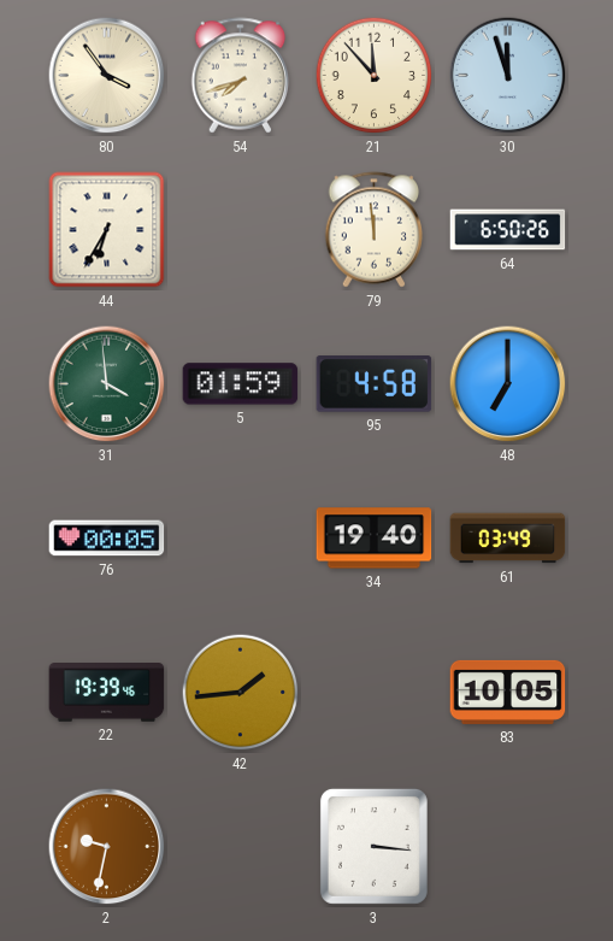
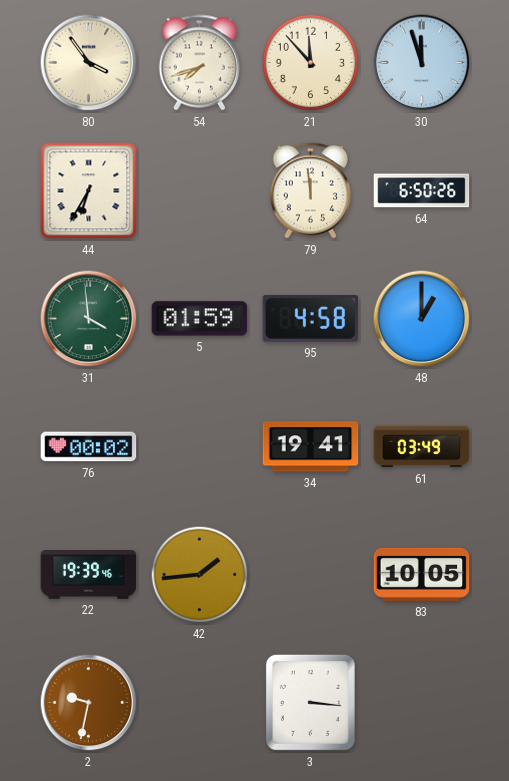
48: 7:00 -> 1:00
76: 00:05 -> 00:02
34: 19:40 -> 19:41
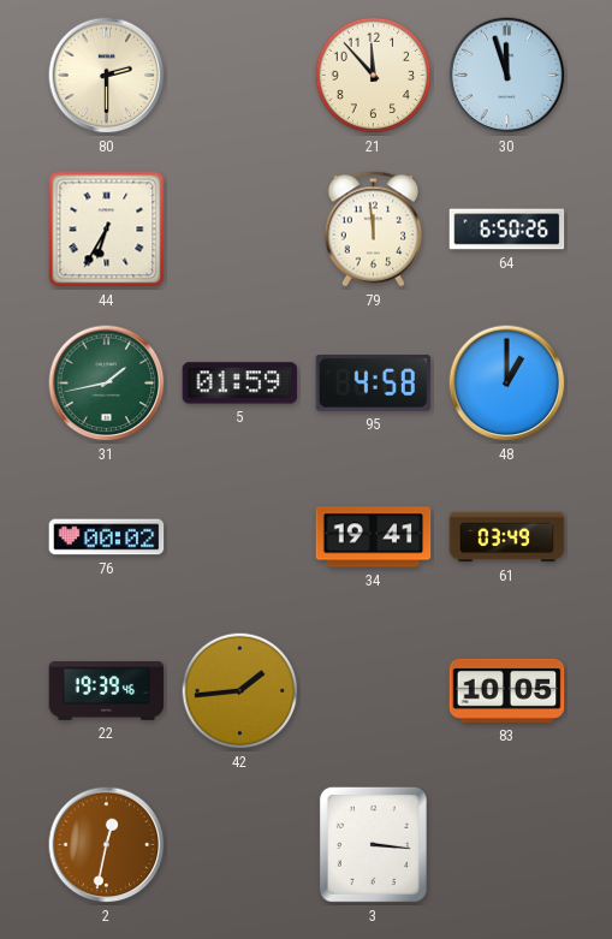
80: 3:54 -> 2:30
54: 7:42 -> none
31: 3:59 -> 1:43
2: 9:32 -> 12:32
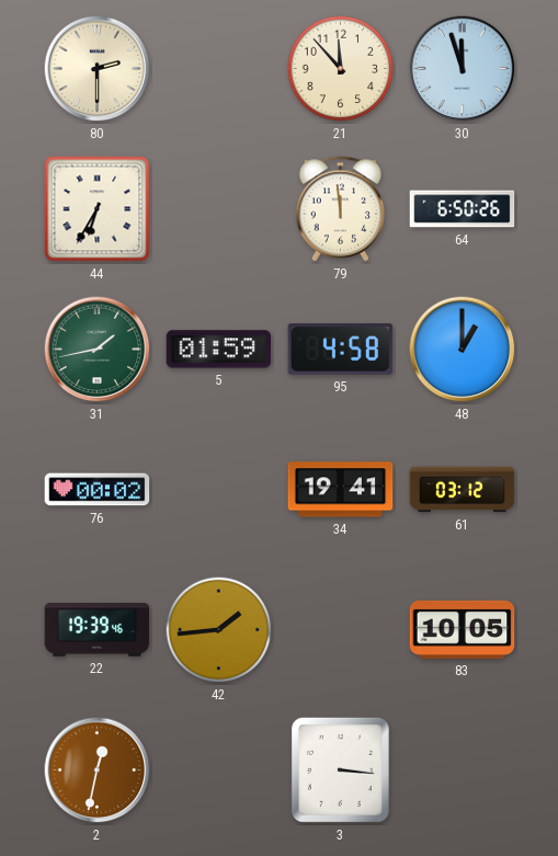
61: 03:49 -> 03:12
